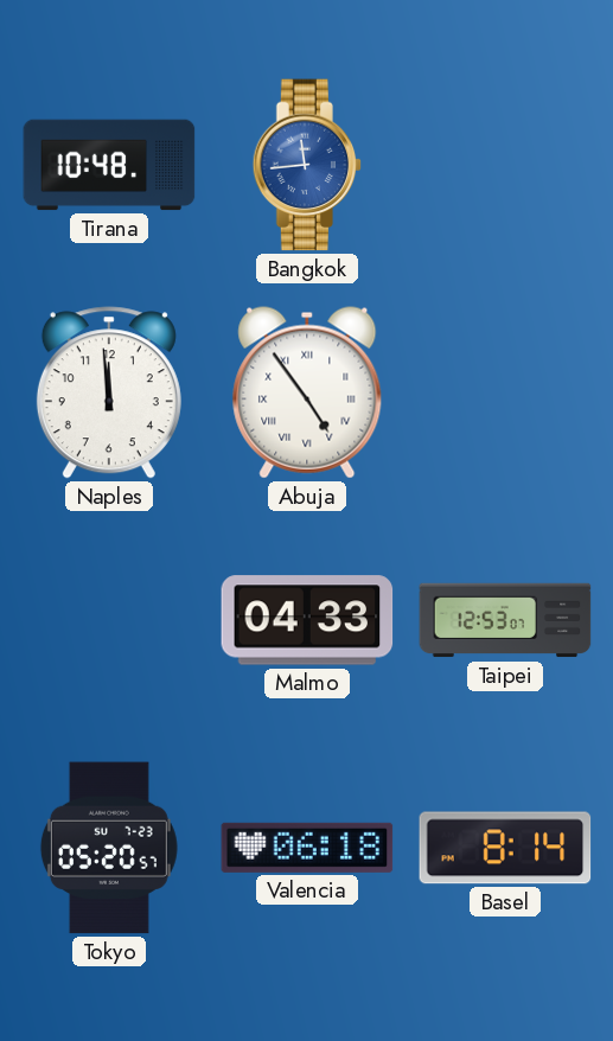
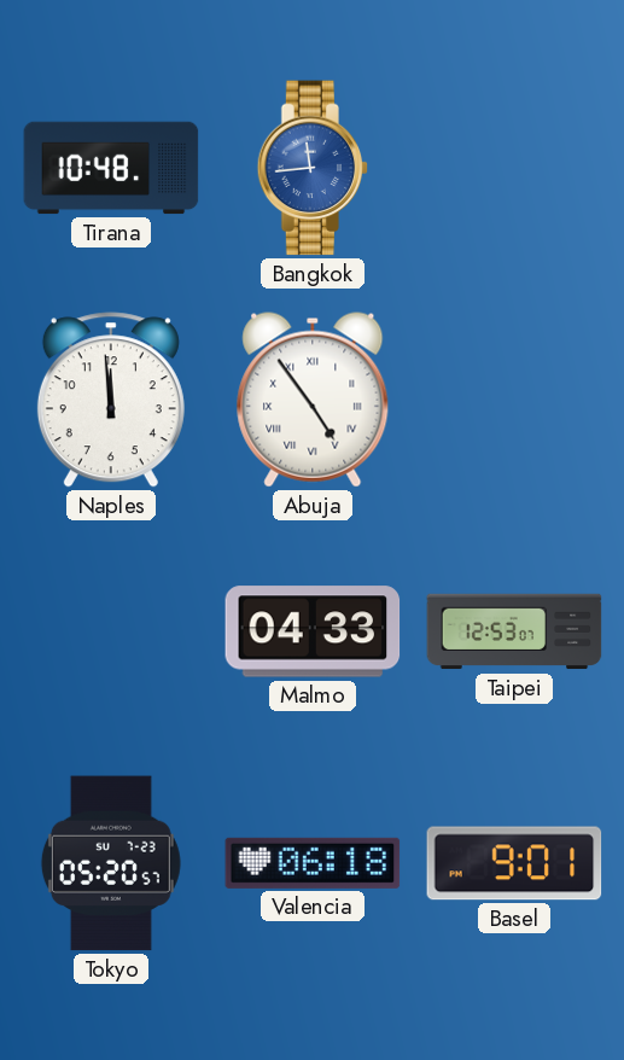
Basel: 8:14 -> 9:01
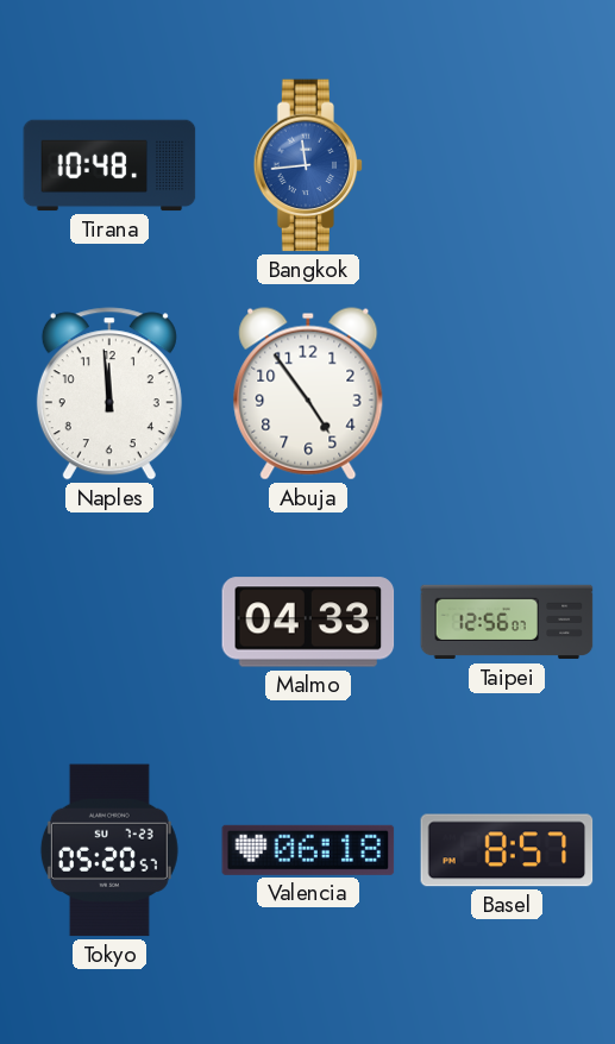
Abuja numerals: Roman -> Arabic
Taipei: 12:53 -> 12:56
Basel: 9:01 -> 8:57
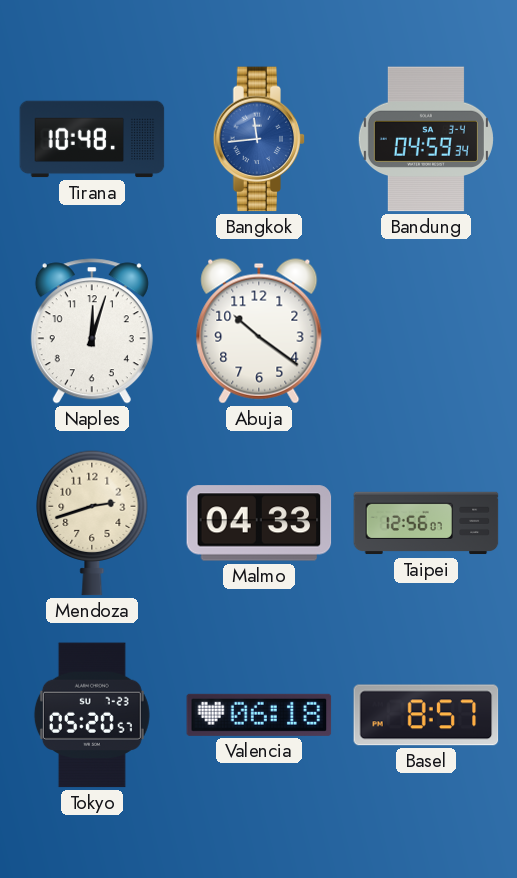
Bandung: none -> 04:59
Naples: 11:59 -> 12:03
Abuja: 4:54 -> 10:21
Mendoza: none -> 2:42
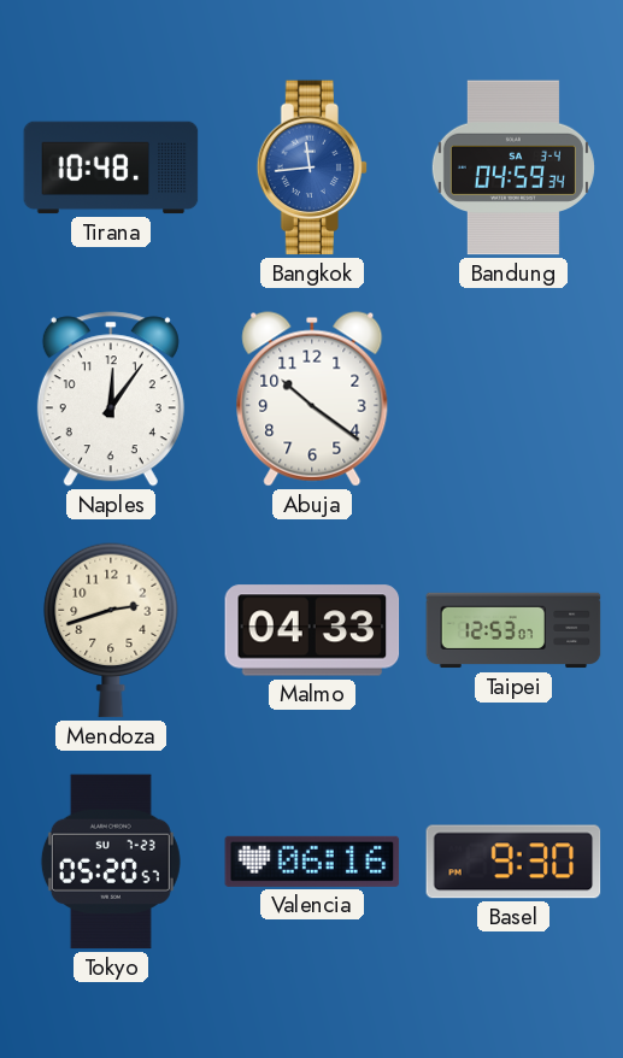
Naples: 12:03 -> 12:06
Taipei: 12:56 -> 12:53
Valencia: 06:18 -> 06:16
Basel: 8:57 -> 9:30
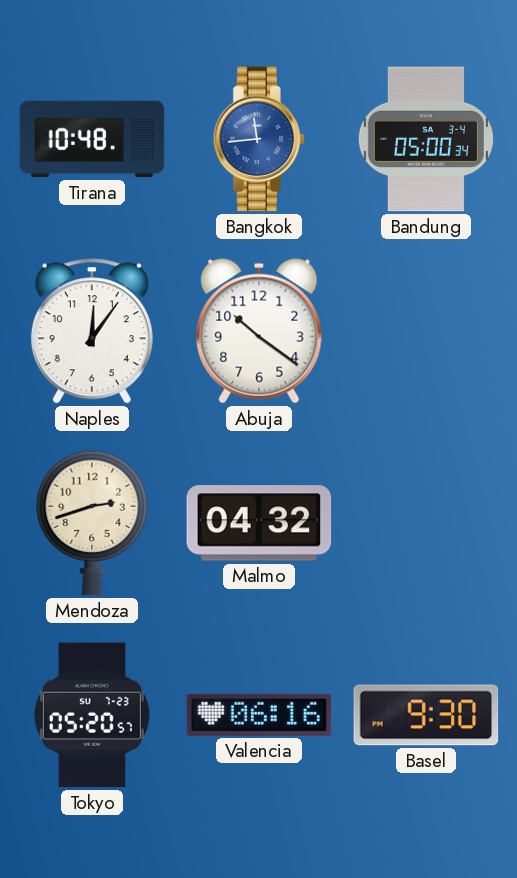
Bandung: 04:59 -> 05:00
Malmo: 04:33 -> 04:32
Taipei: 12:53 -> none
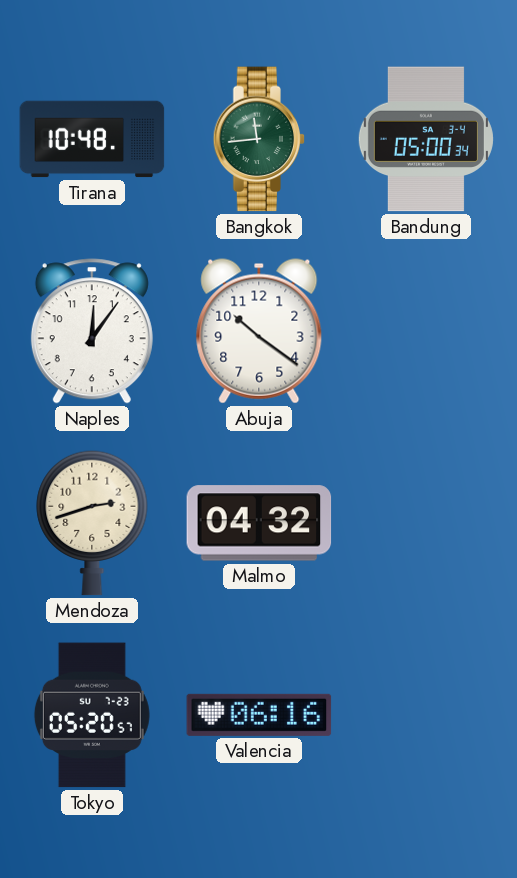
Bangkok dial: blue -> green
Basel: 9:30 -> none
